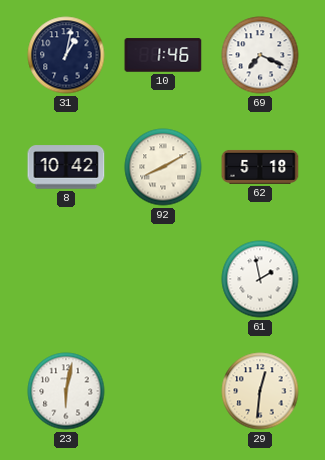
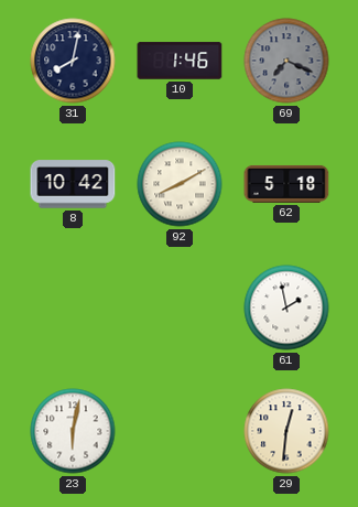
31: 1:02 -> 8:02
69 dial: white -> grey
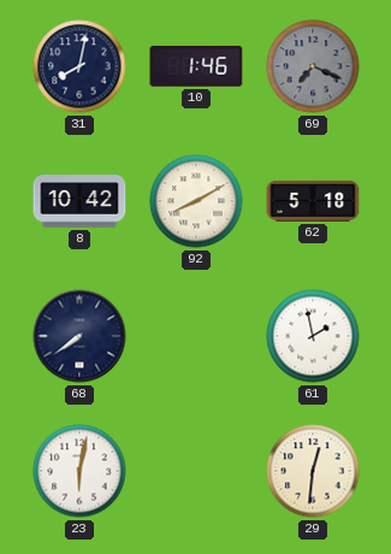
68: none -> 7:39
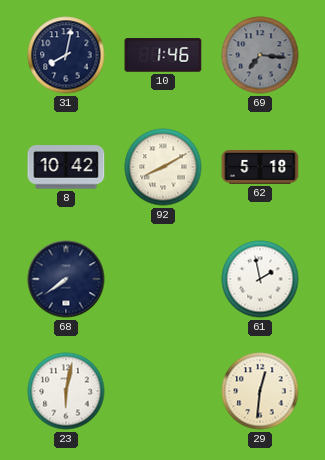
69: 7:19 -> 7:16
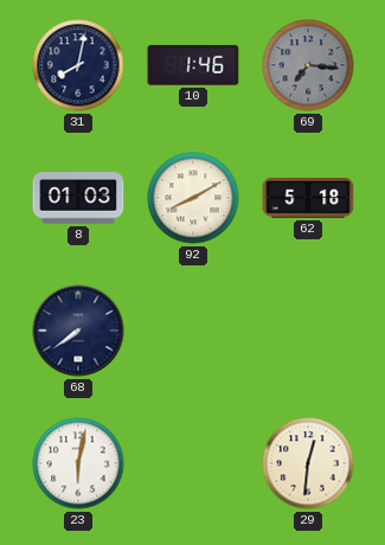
8: 10:42 -> 01:03
61: 1:58 -> none
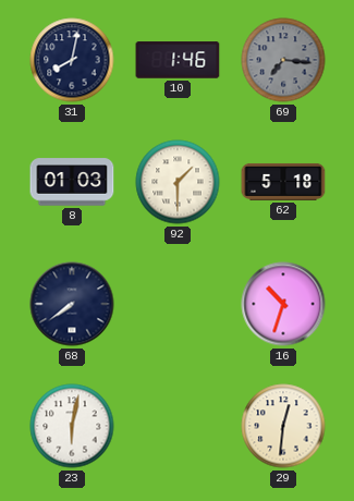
92: 8:10 -> 1:30
16: none -> 10:33
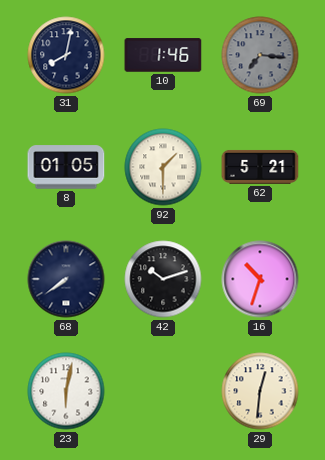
8: 01:03 -> 01:05
62: 5:18 -> 5:21
42: none -> 10:12
